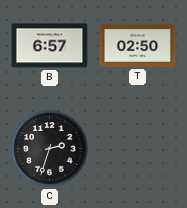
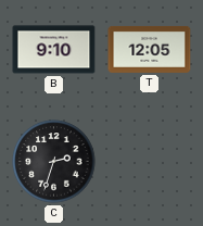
B: 6:57 -> 9:10
T: 02:50 -> 12:05
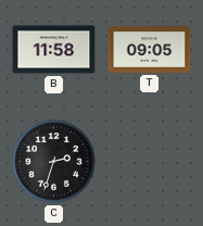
B: 9:10 -> 11:58
T: 12:05 -> 09:05
